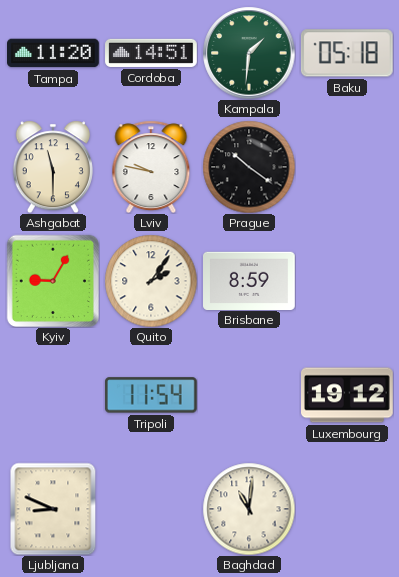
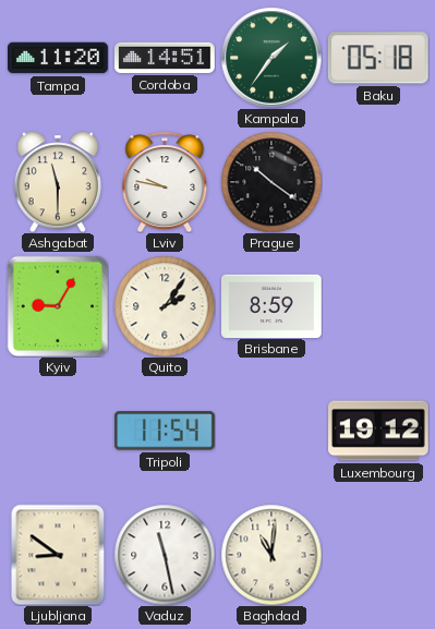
Kampala: 1:31 -> 1:36
Ljubljana: 8:49 -> 8:51
Vaduz: none -> 11:28
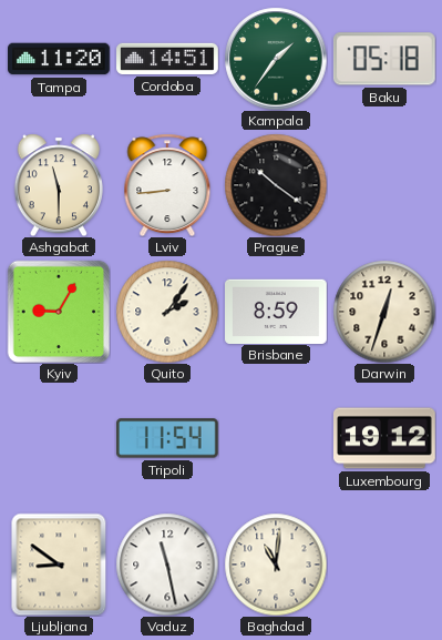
Lviv: 9:47 -> 8:44
Darwin: none -> 12:33
